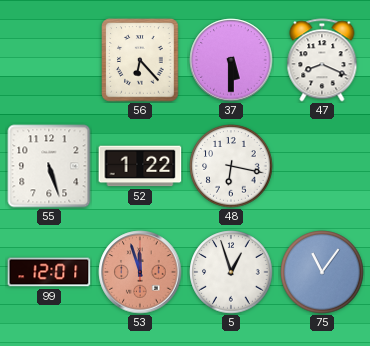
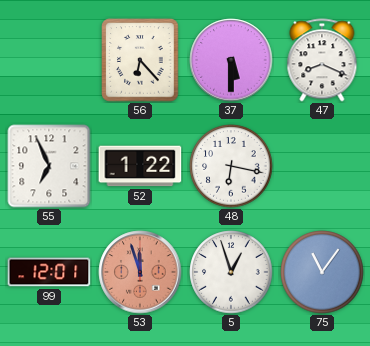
55: 5:27 -> 6:56
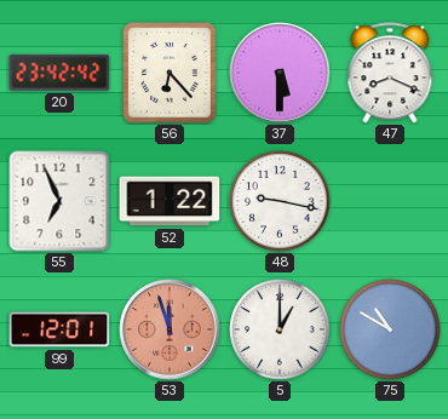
20: none -> 23:42
48: 6:17 -> 9:17
5: 12:57 -> 1:00
75: 11:06 -> 10:50
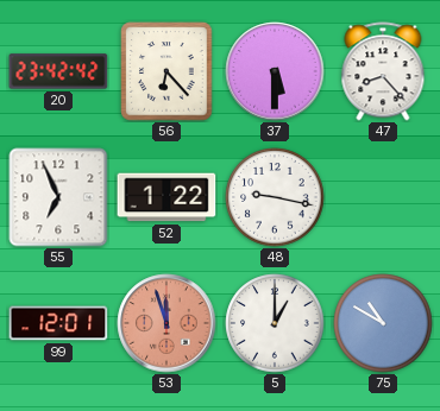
47: 8:19 -> 8:23
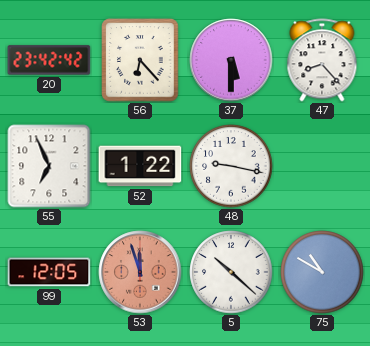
99: 12:01 -> 12:05
5: 1:00 -> 10:22
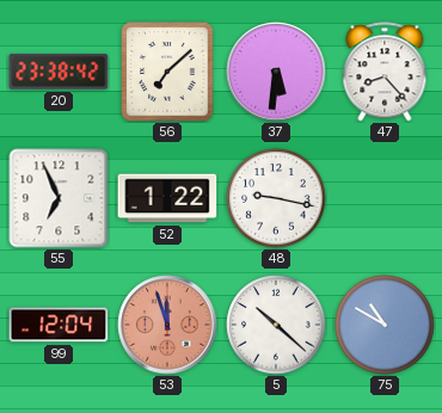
20: 23:42 -> 23:38
56: 6:23 -> 7:08
37: 5:30 -> 5:31
99: 12:05 -> 12:04
